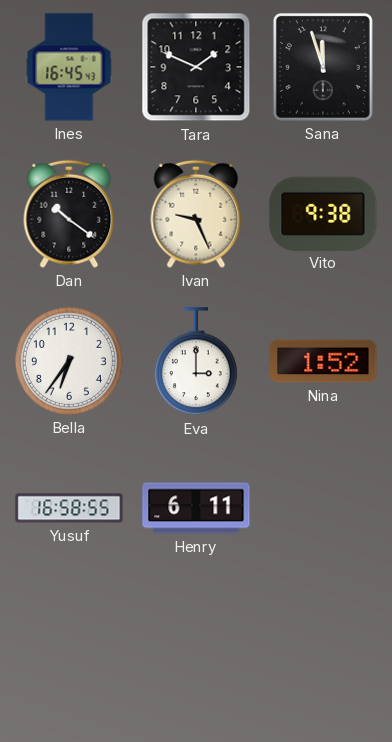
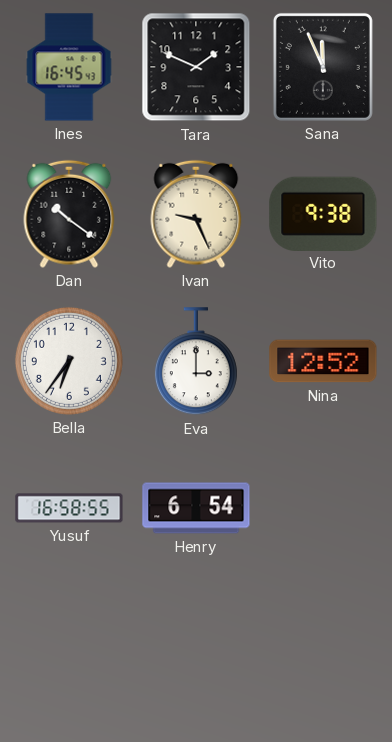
Sana: 11:57 -> 11:56
Nina: 1:52 -> 12:52
Henry: 6:11 -> 6:54
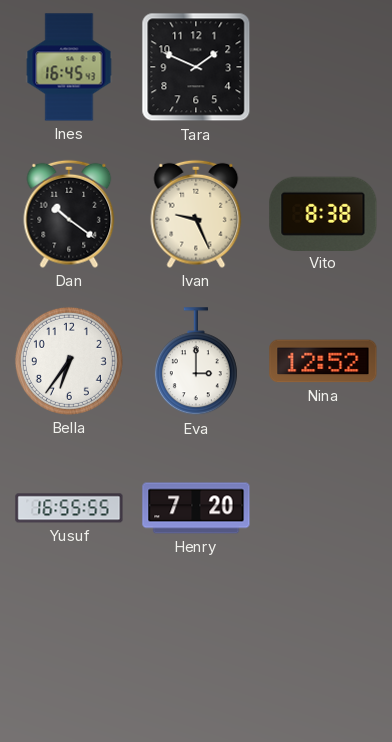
Sana: 11:56 -> none
Vito: 9:38 -> 8:38
Yusuf: 16:58 -> 16:55
Henry: 6:54 -> 7:20
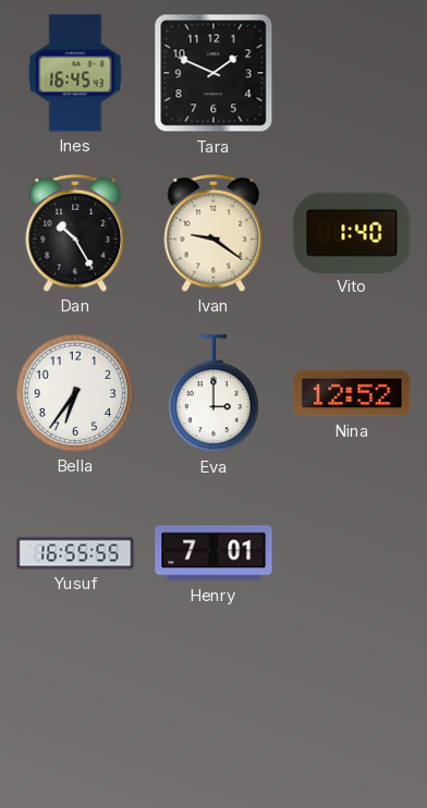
Dan: 10:21 -> 10:25
Ivan: 9:26 -> 9:21
Vito: 8:38 -> 1:40
Henry: 7:20 -> 7:01
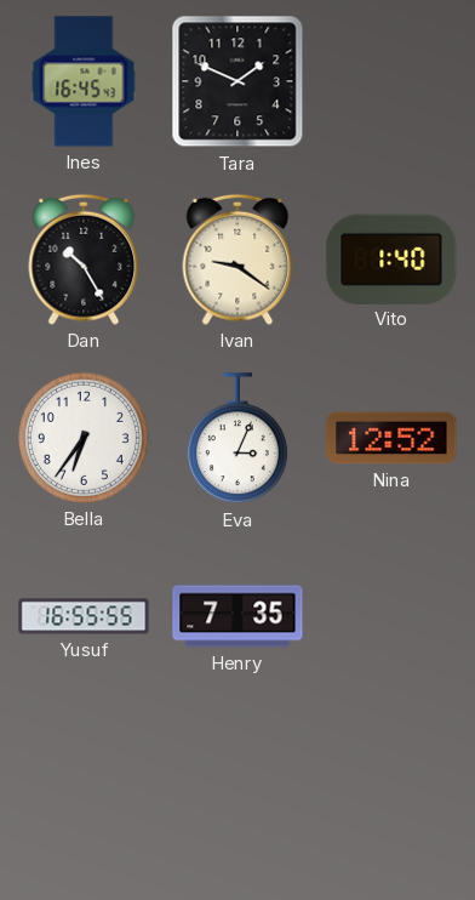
Eva: 3:00 -> 3:04
Henry: 7:01 -> 7:35
